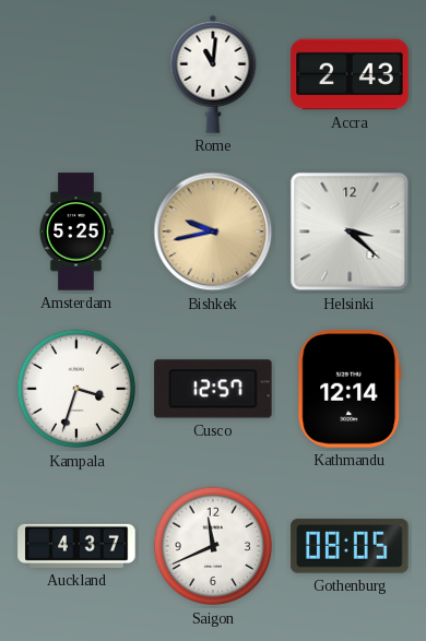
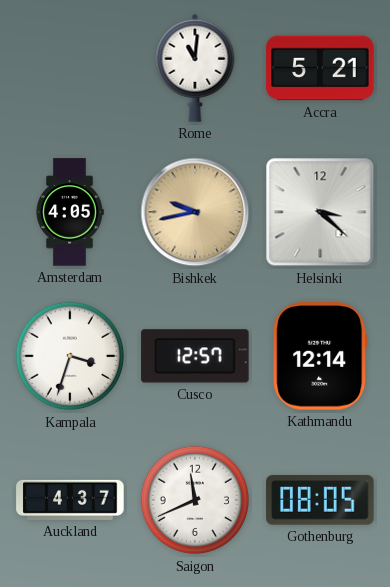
Accra: 2:43 -> 5:21
Amsterdam: 5:25 -> 4:05
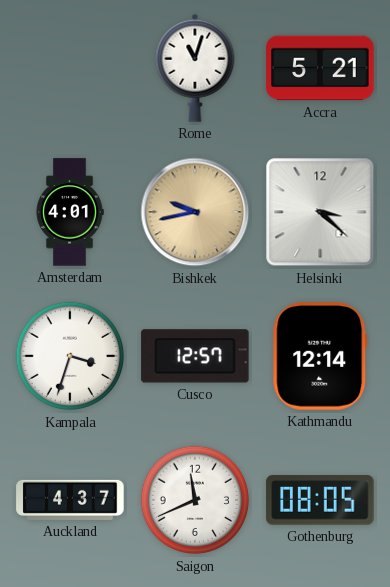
Rome: 11:01 -> 11:03
Amsterdam: 4:05 -> 4:01
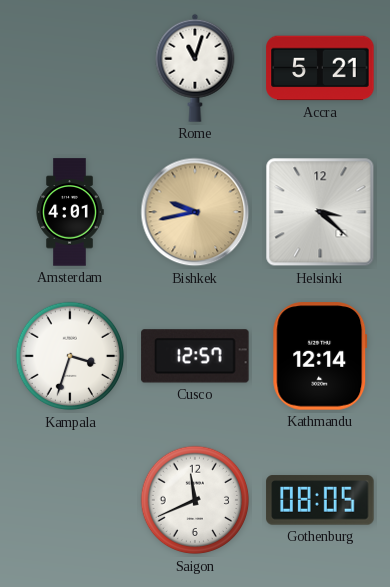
Auckland: 4:37 -> none
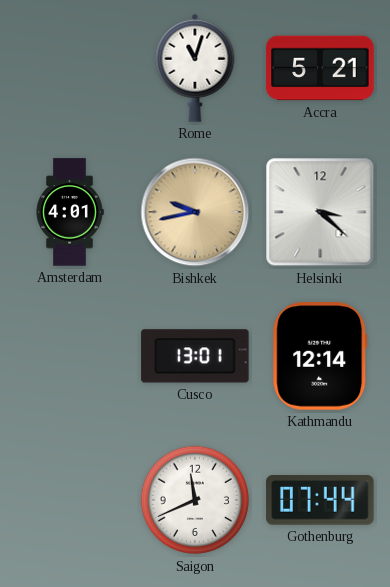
Kampala: 3:33 -> none
Cusco: 12:57 -> 13:01
Gothenburg: 08:05 -> 07:44
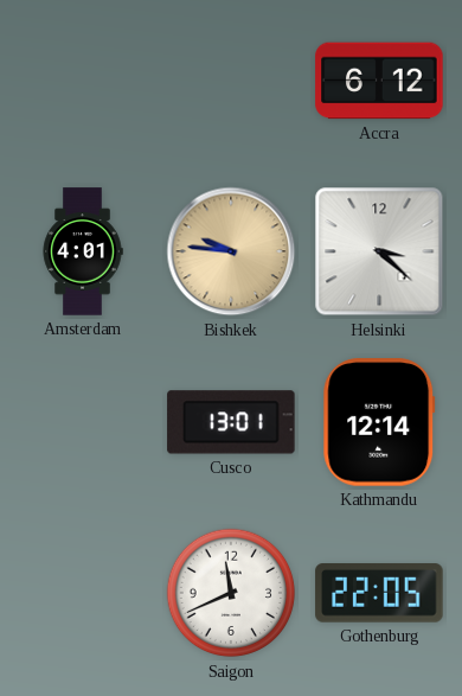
Rome: 11:03 -> none
Accra: 5:21 -> 6:12
Bishkek: 9:43 -> 9:46
Gothenburg: 07:44 -> 22:05
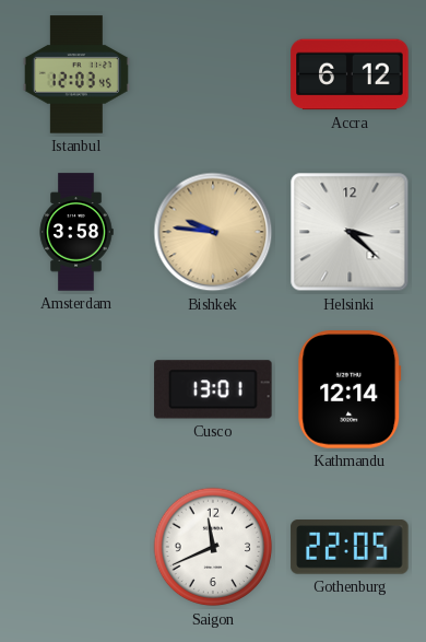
Istanbul: none -> 12:03
Amsterdam: 4:01 -> 3:58
